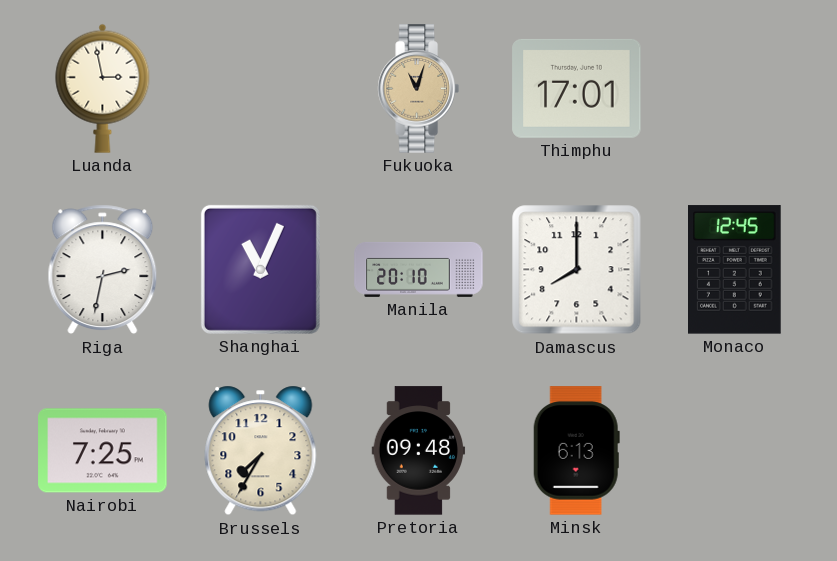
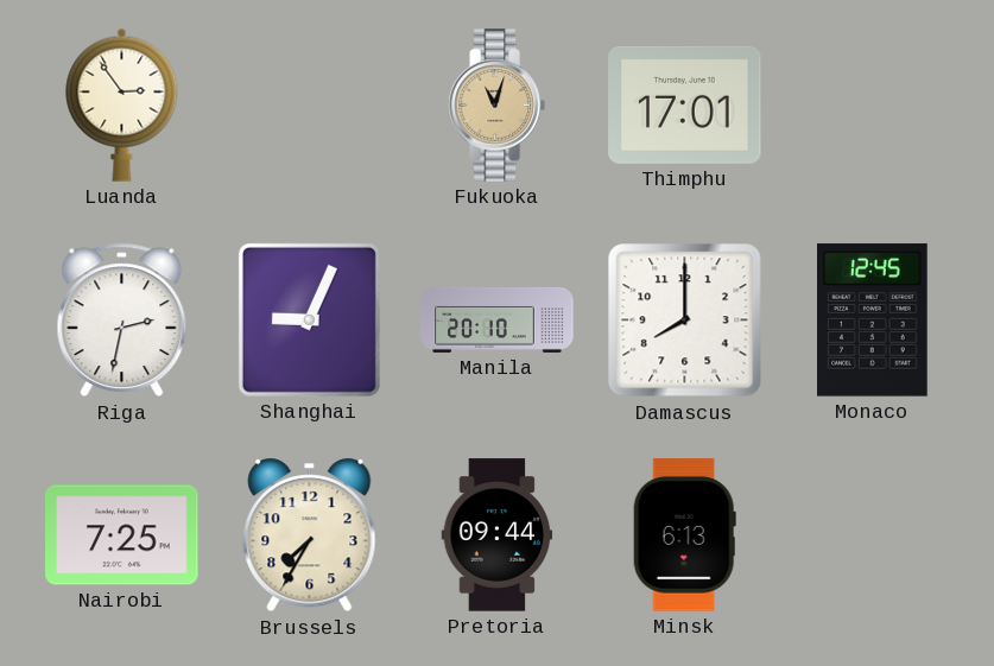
Luanda: 2:58 -> 2:54
Shanghai: 11:04 -> 9:04
Pretoria: 09:48 -> 09:44
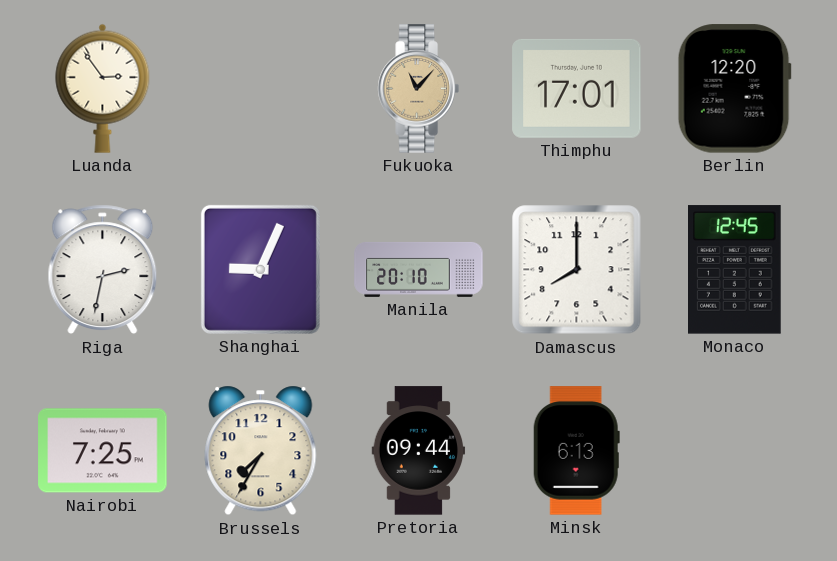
Fukuoka: 11:03 -> 11:07
Berlin: none -> 12:20
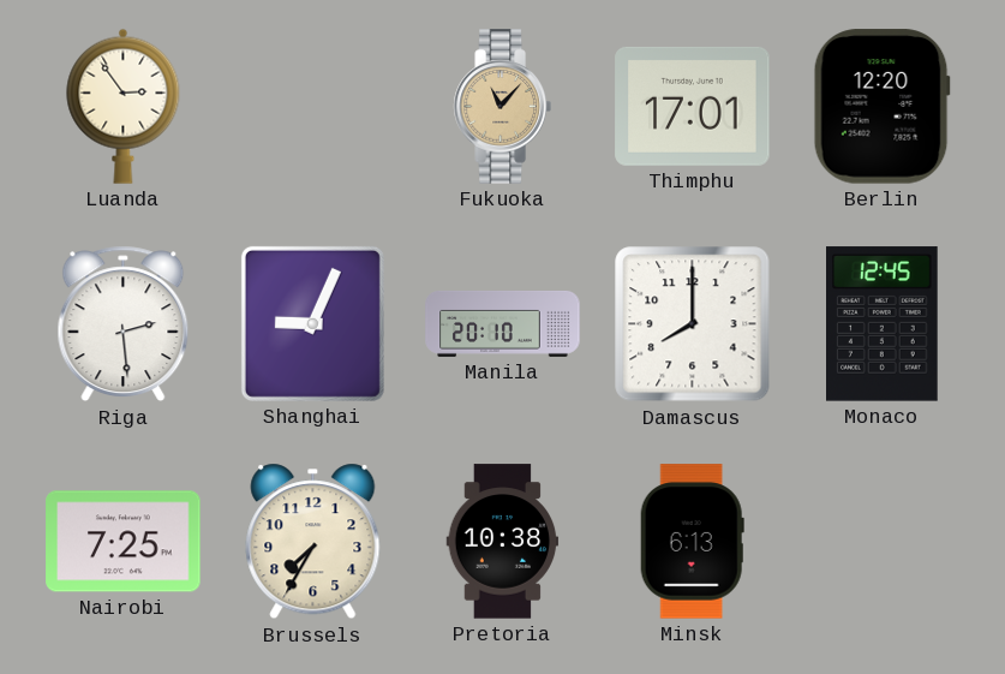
Riga: 2:32 -> 2:29
Pretoria: 09:44 -> 10:38
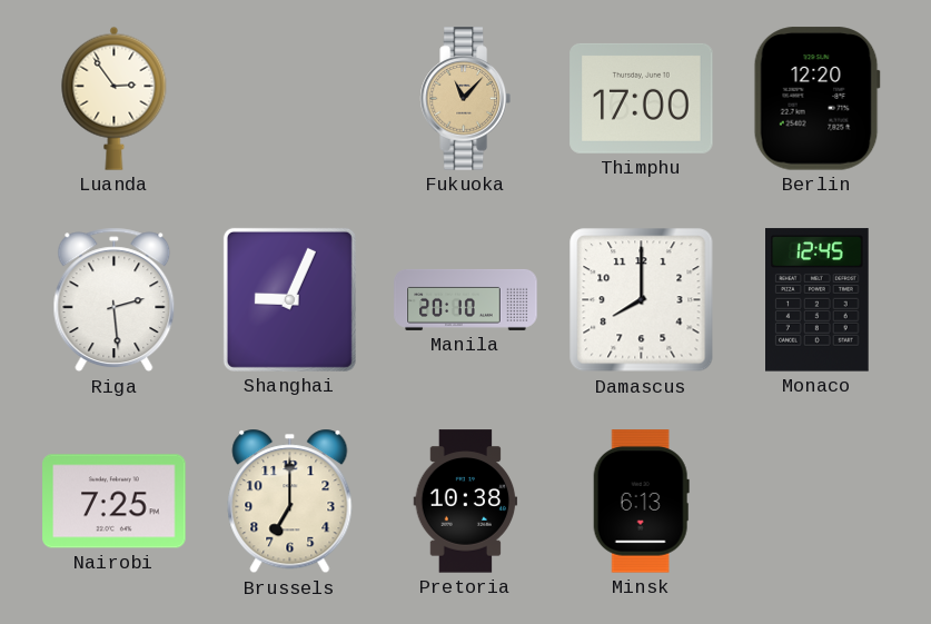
Thimphu: 17:01 -> 17:00
Brussels: 7:35 -> 7:00
